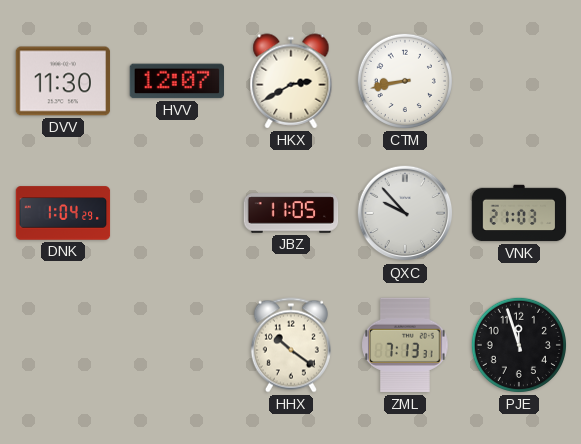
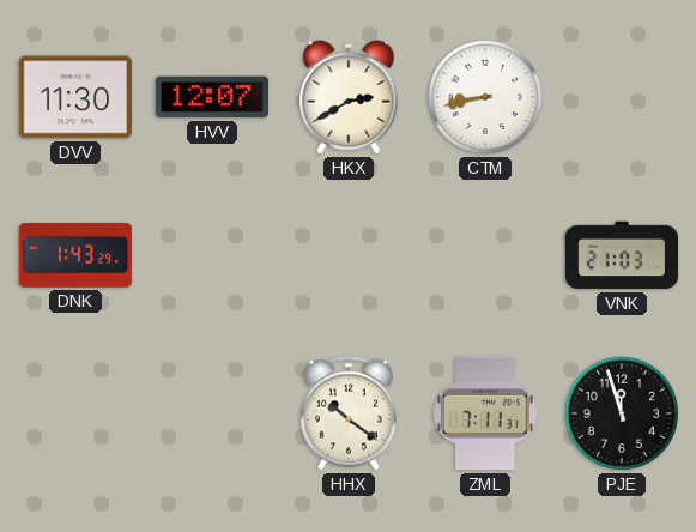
DNK: 1:04 -> 1:43
JBZ: 11:05 -> none
QXC: 9:53 -> none
ZML: 7:13 -> 7:11
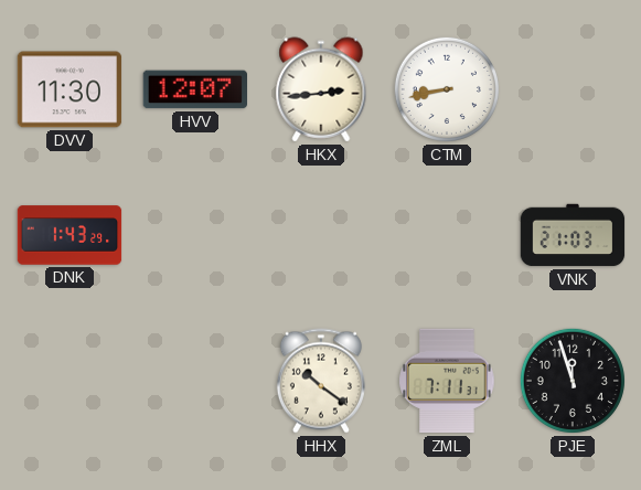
HKX: 2:40 -> 2:44
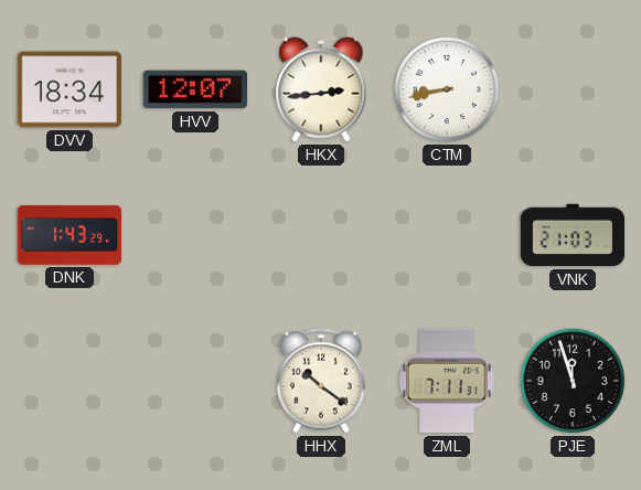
DVV: 11:30 -> 18:34
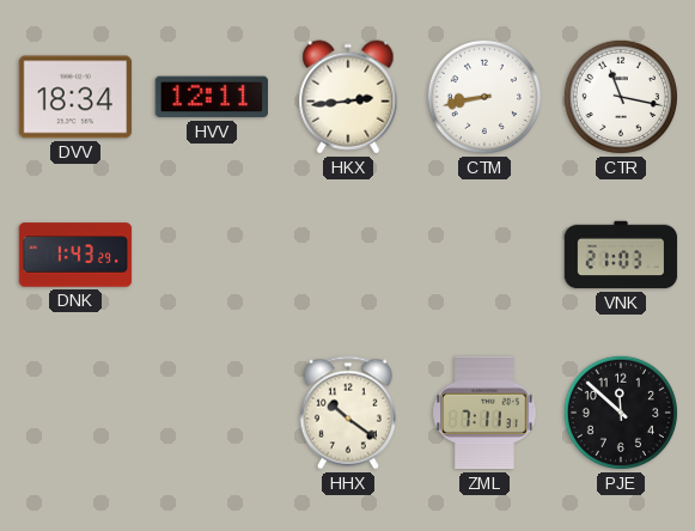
HVV: 12:07 -> 12:11
CTR: none -> 11:17
PJE: 11:57 -> 11:52
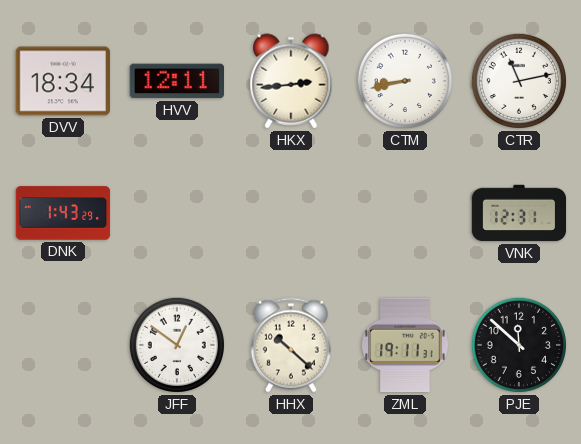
CTR: 11:17 -> 11:13
VNK: 21:03 -> 12:31
JFF: none -> 12:51
HHX: 10:21 -> 10:22
ZML: 7:11 -> 19:11
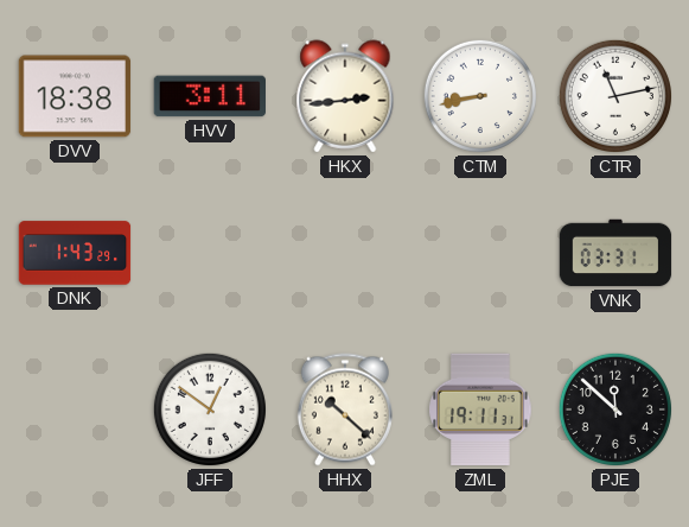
DVV: 18:34 -> 18:38
HVV: 12:11 -> 3:11
VNK: 12:31 -> 03:31
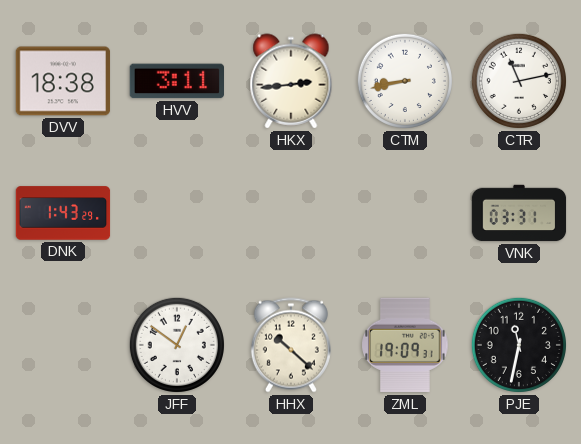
ZML: 19:11 -> 19:09
PJE: 11:52 -> 11:32
